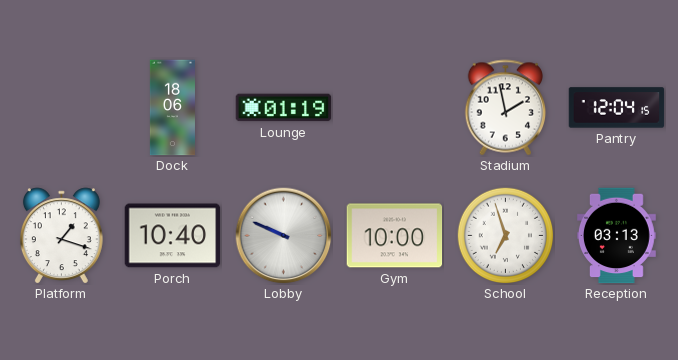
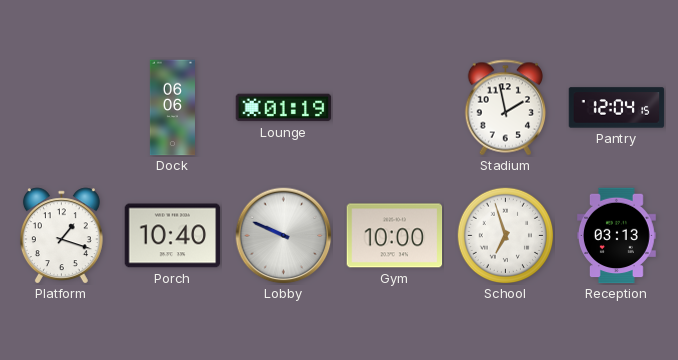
Dock: 18:06 -> 06:06
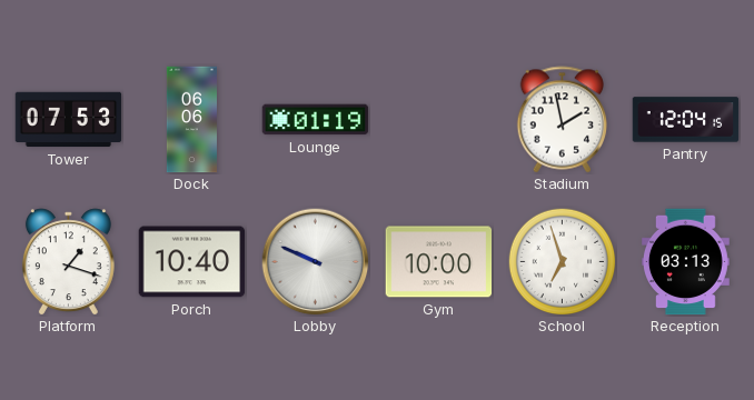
Tower: none -> 07:53
